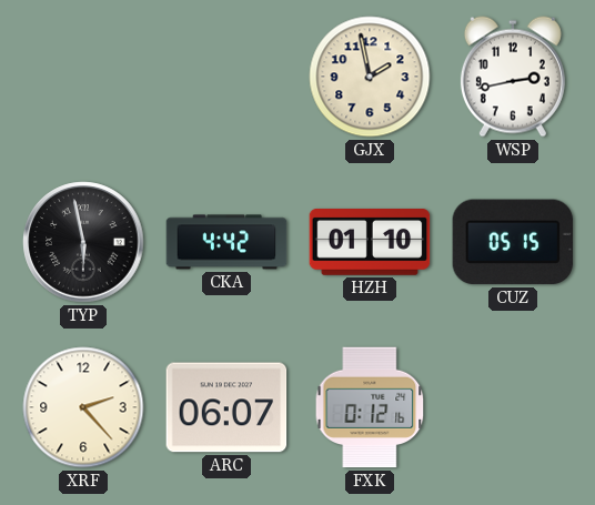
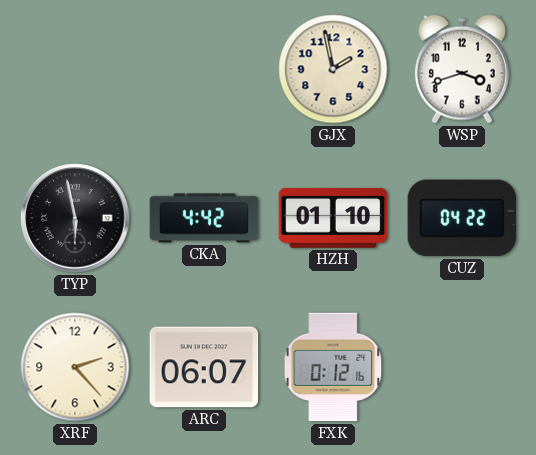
WSP: 2:43 -> 3:42
CUZ: 05:15 -> 04:22
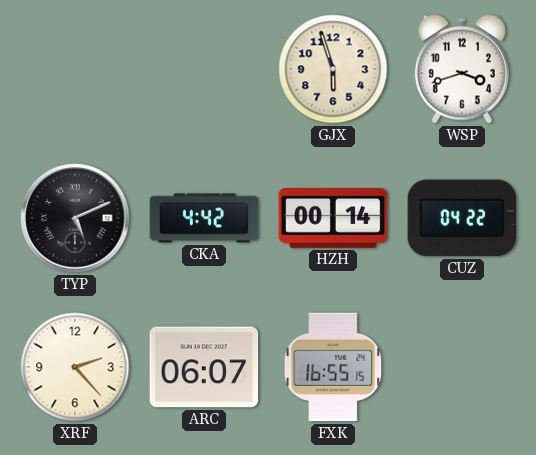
GJX: 1:58 -> 5:57
TYP: 5:58 -> 5:11
HZH: 01:10 -> 00:14
FXK: 0:12 -> 16:55
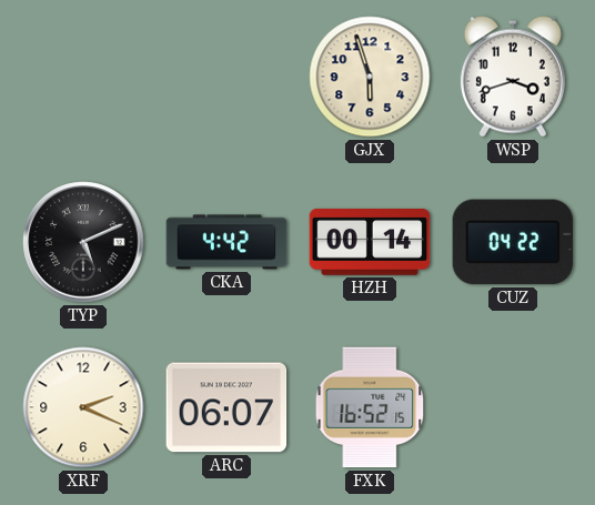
XRF: 2:23 -> 2:19
FXK: 16:55 -> 16:52
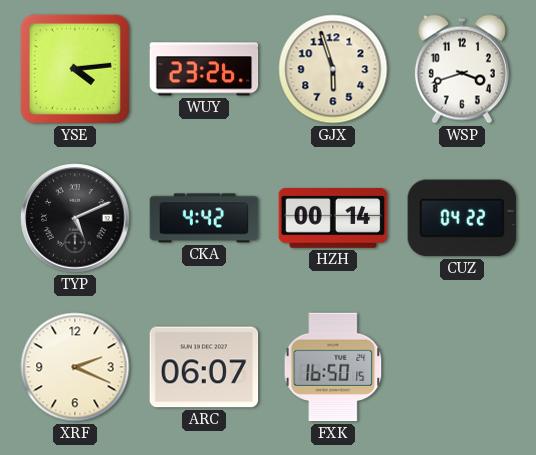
YSE: none -> 4:14
WUY: none -> 23:26
FXK: 16:52 -> 16:50
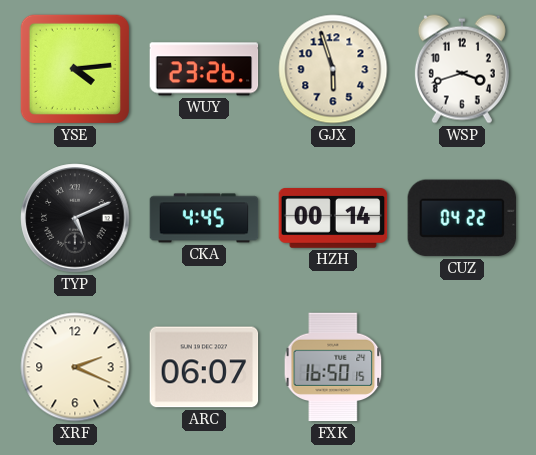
CKA: 4:42 -> 4:45
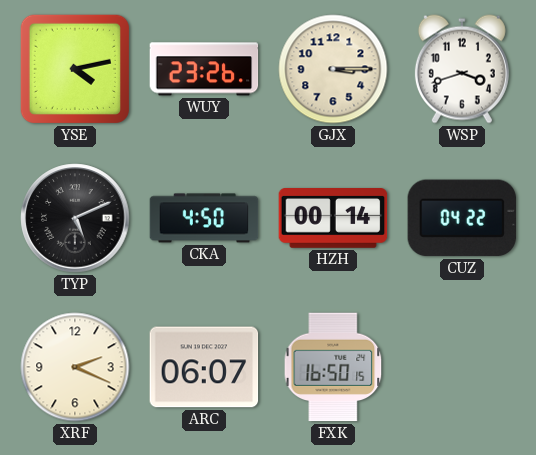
YSE: 4:14 -> 4:13
GJX: 5:57 -> 3:15
CKA: 4:45 -> 4:50
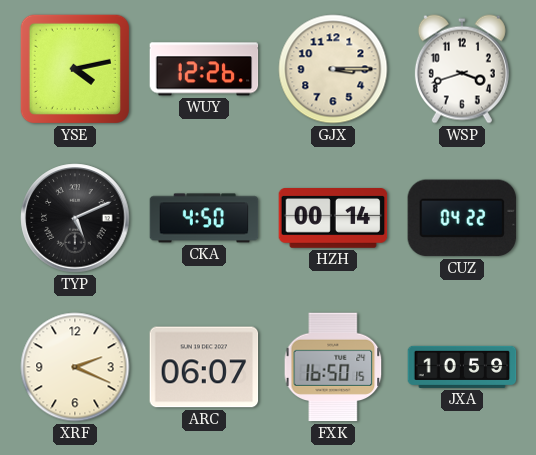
WUY: 23:26 -> 12:26
JXA: none -> 10:59
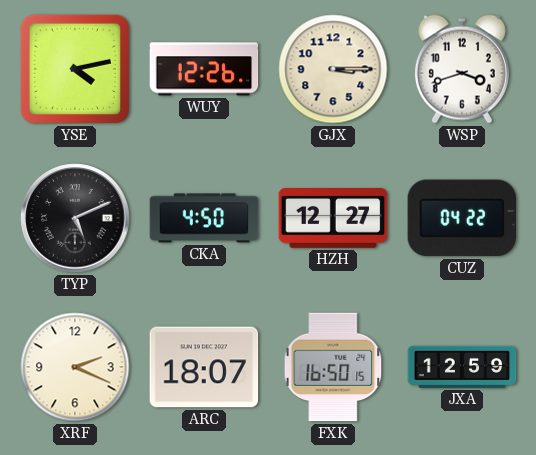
HZH: 00:14 -> 12:27
ARC: 06:07 -> 18:07
JXA: 10:59 -> 12:59
